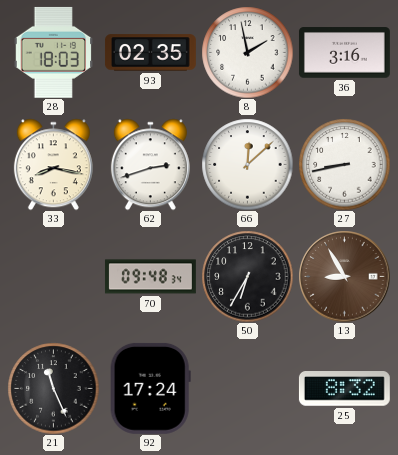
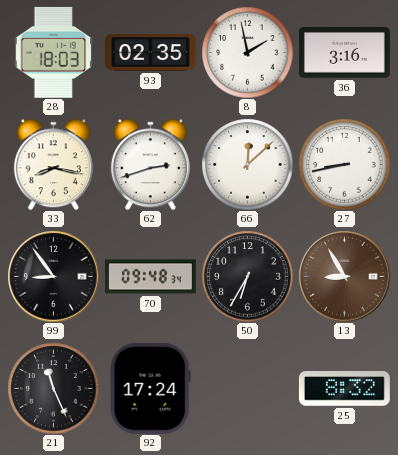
99: none -> 8:54
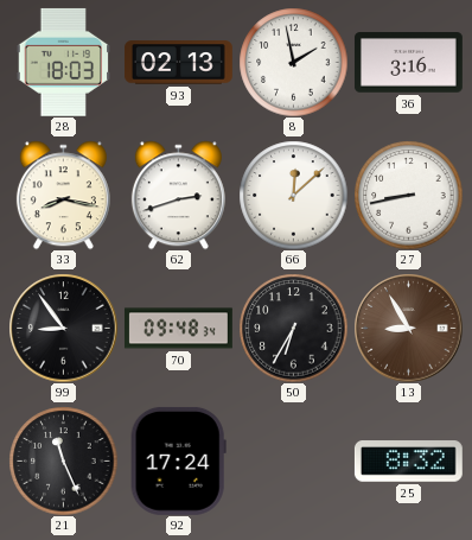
93: 02:35 -> 02:13
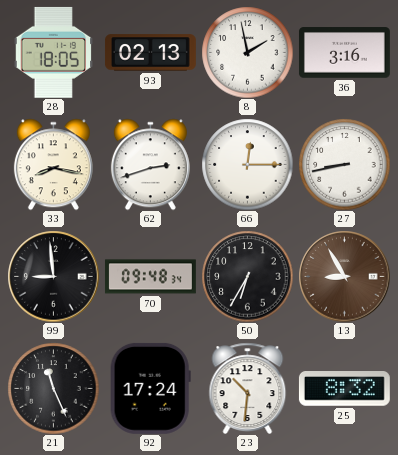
28: 18:03 -> 18:05
66: 12:08 -> 12:15
99: 8:54 -> 8:59
23: none -> 10:31
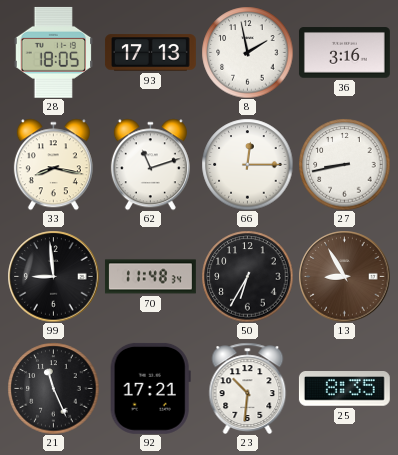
93: 02:13 -> 17:13
62: 2:42 -> 11:12
70: 09:48 -> 11:48
92: 17:24 -> 17:21
25: 8:32 -> 8:35
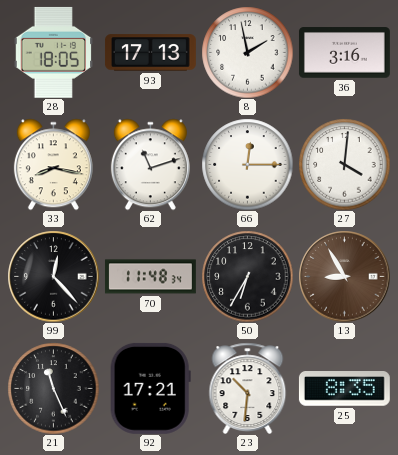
27: 8:43 -> 4:01
99: 8:59 -> 12:23
